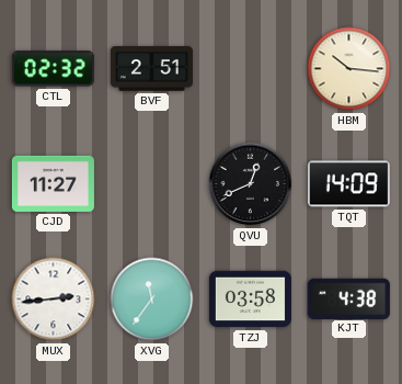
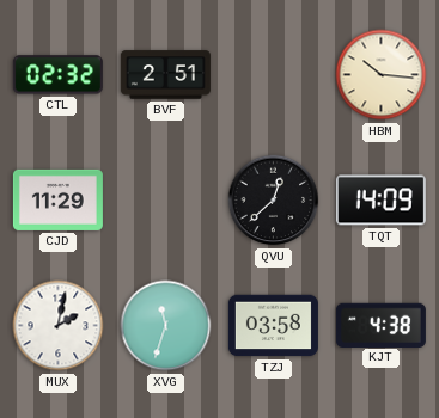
CJD: 11:27 -> 11:29
QVU: 12:41 -> 12:38
MUX: 2:44 -> 2:02
XVG: 11:36 -> 11:33
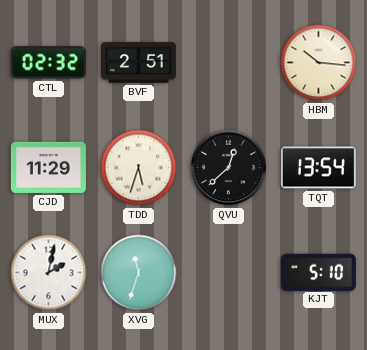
TDD: none -> 5:33
TQT: 14:09 -> 13:54
TZJ: 03:58 -> none
KJT: 4:38 -> 5:10
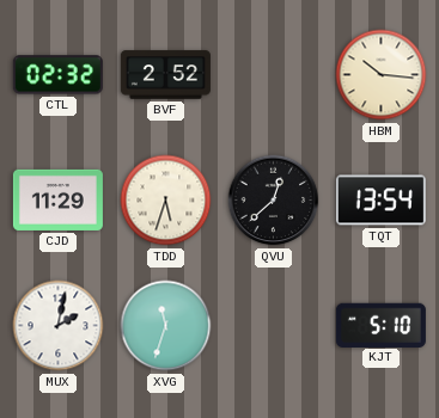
BVF: 2:51 -> 2:52
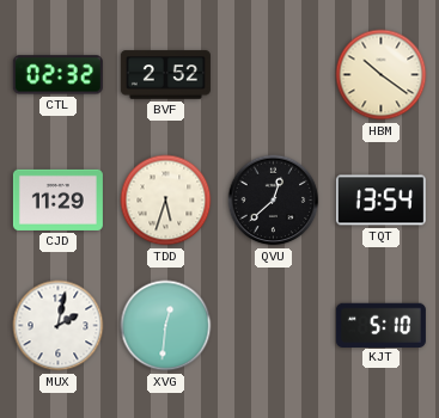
HBM: 10:16 -> 10:21
XVG: 11:33 -> 12:31
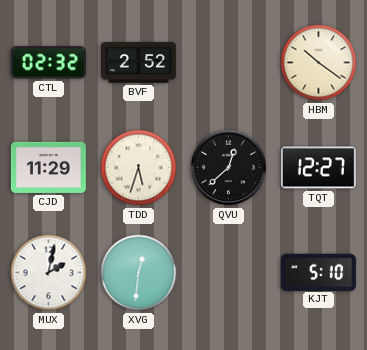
TQT: 13:54 -> 12:27
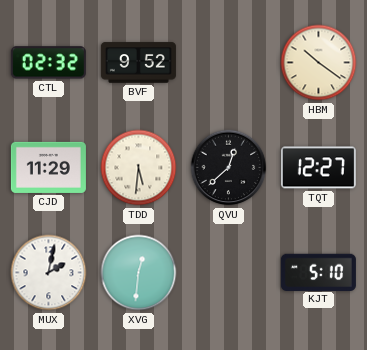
BVF: 2:52 -> 9:52
TDD: 5:33 -> 5:31
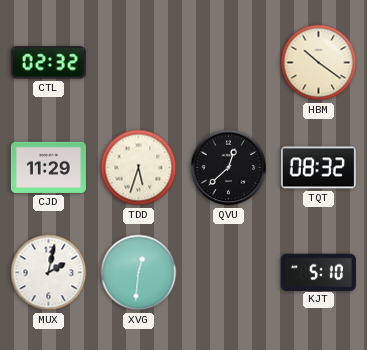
BVF: 9:52 -> none
TDD: 5:31 -> 5:33
TQT: 12:27 -> 08:32
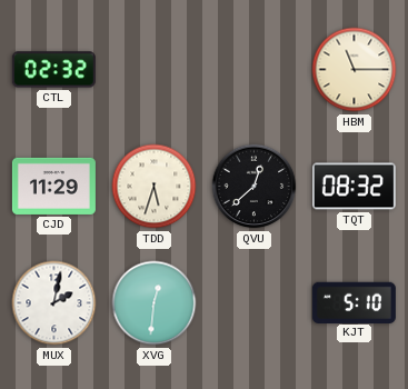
HBM: 10:21 -> 11:15
